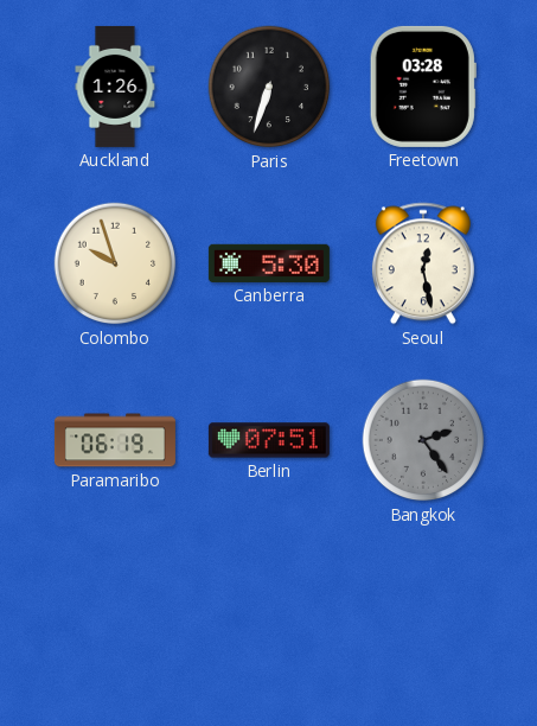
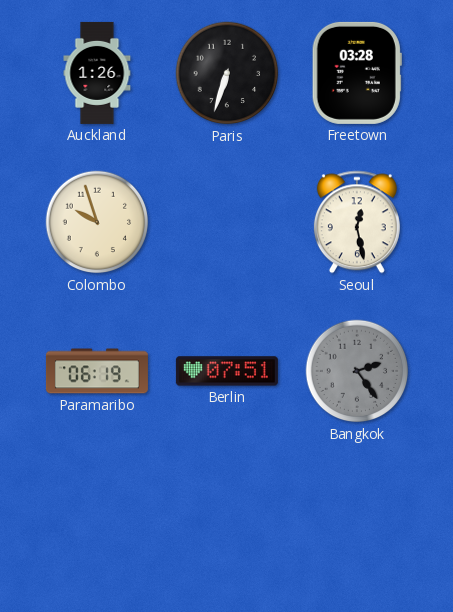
Canberra: 5:30 -> none
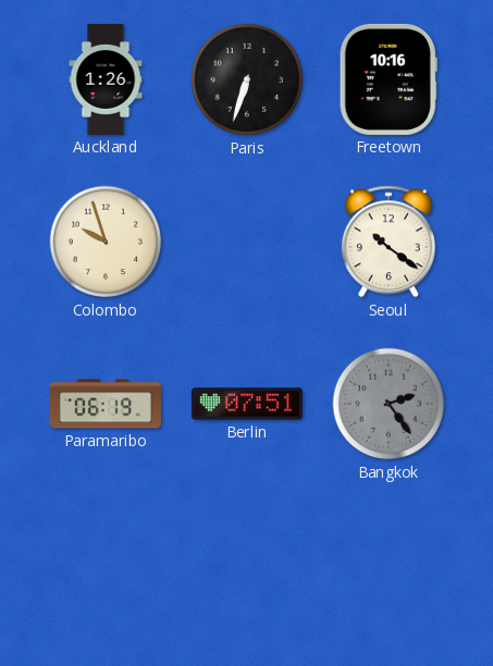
Freetown: 03:28 -> 10:16
Seoul: 12:28 -> 10:21
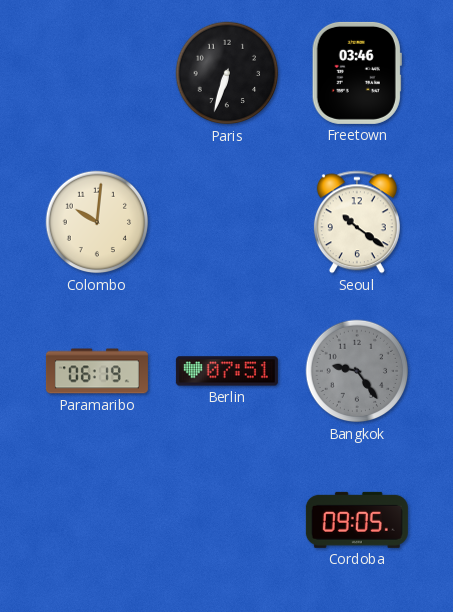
Auckland: 1:26 -> none
Freetown: 10:16 -> 03:46
Colombo: 9:57 -> 10:01
Bangkok: 2:24 -> 9:24
Cordoba: none -> 09:05
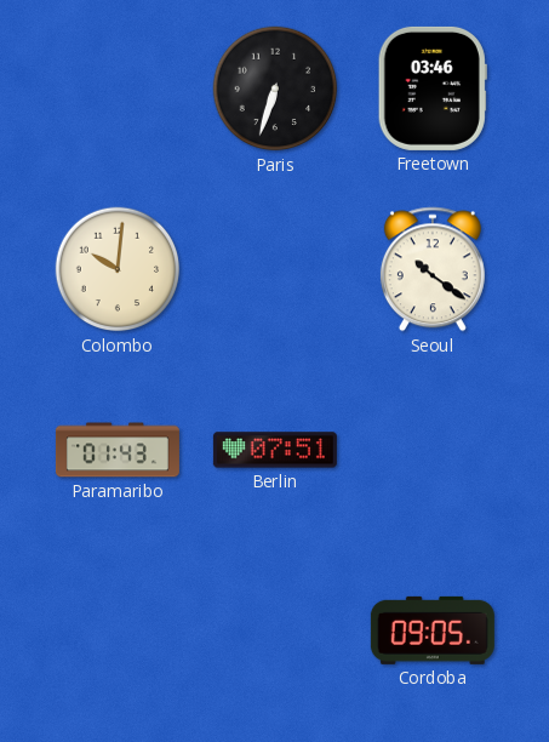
Paramaribo: 06:19 -> 01:43
Bangkok: 9:24 -> none
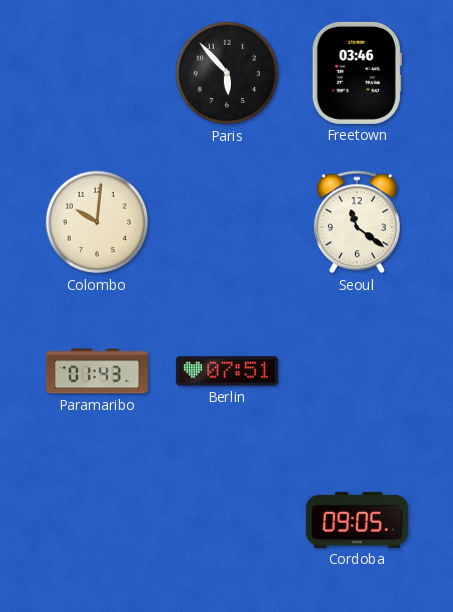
Paris: 6:33 -> 5:53
Seoul: 10:21 -> 11:21
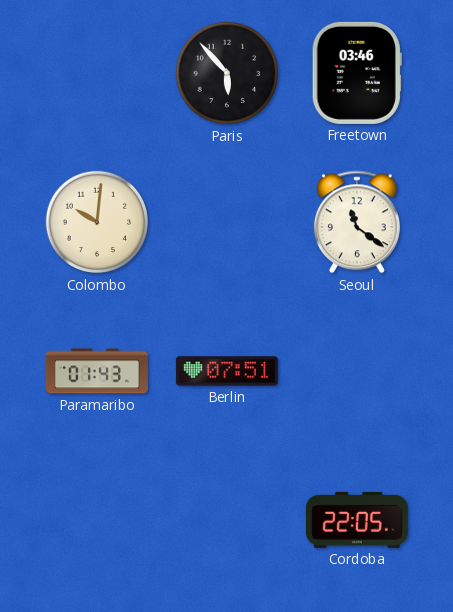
Cordoba: 09:05 -> 22:05
